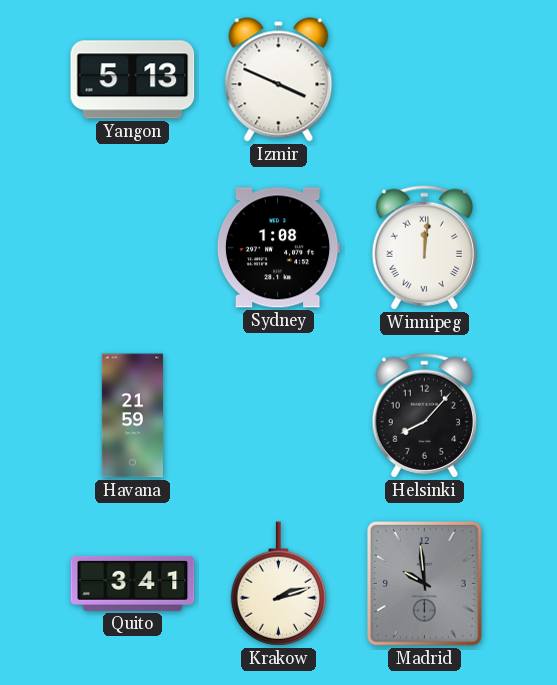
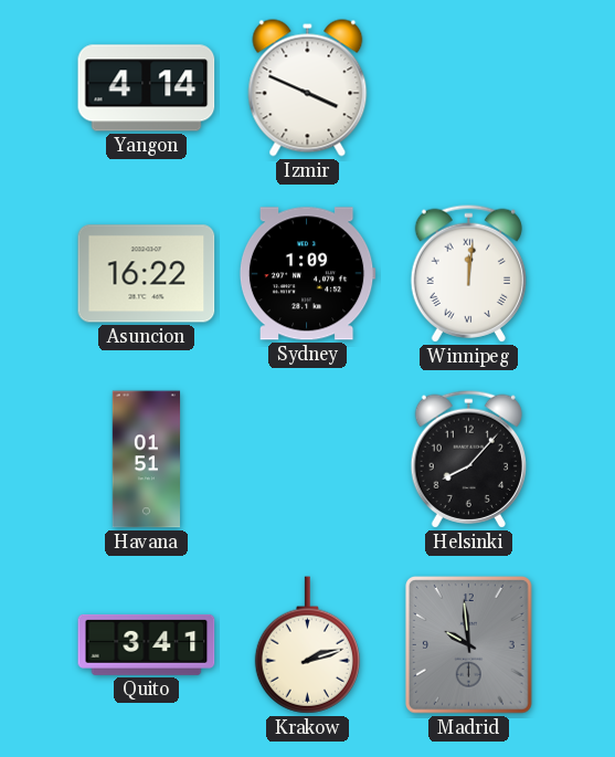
Yangon: 5:13 -> 4:14
Asuncion: none -> 16:22
Sydney: 1:08 -> 1:09
Havana: 21:59 -> 01:51
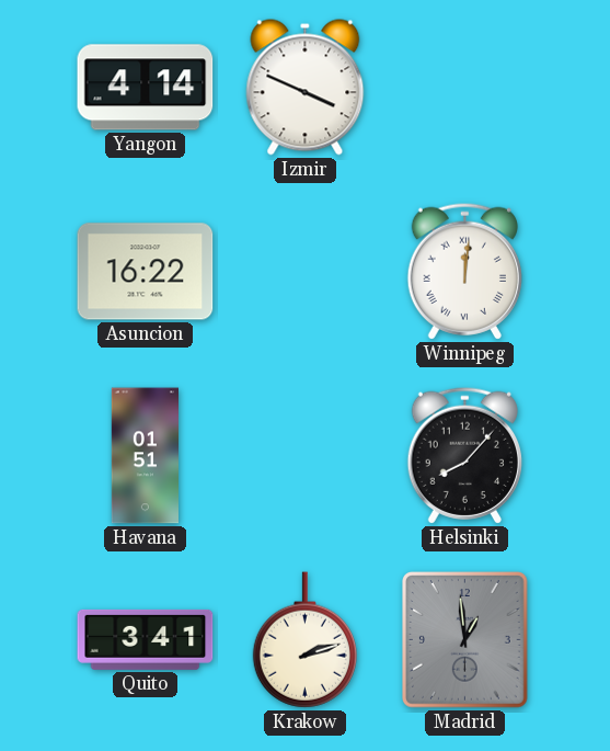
Sydney: 1:09 -> none
Madrid: 9:59 -> 12:59
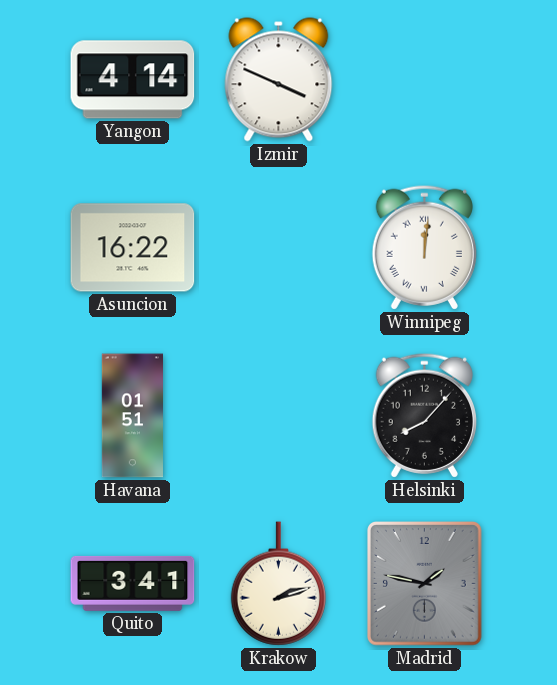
Madrid: 12:59 -> 1:47
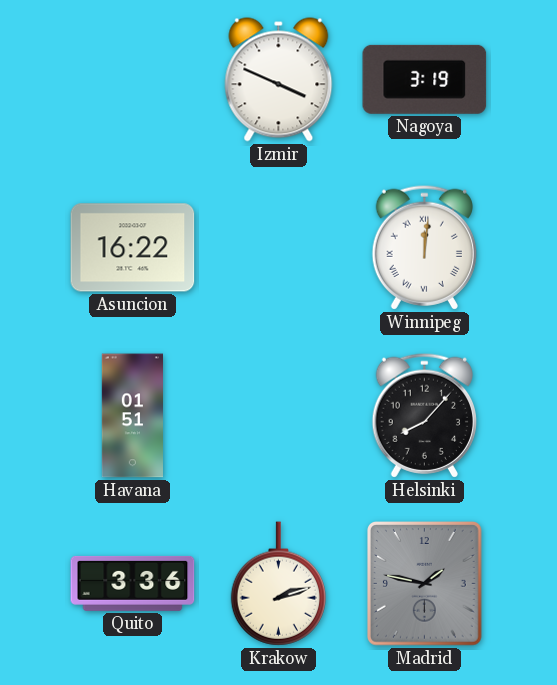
Yangon: 4:14 -> none
Nagoya: none -> 3:19
Quito: 3:41 -> 3:36
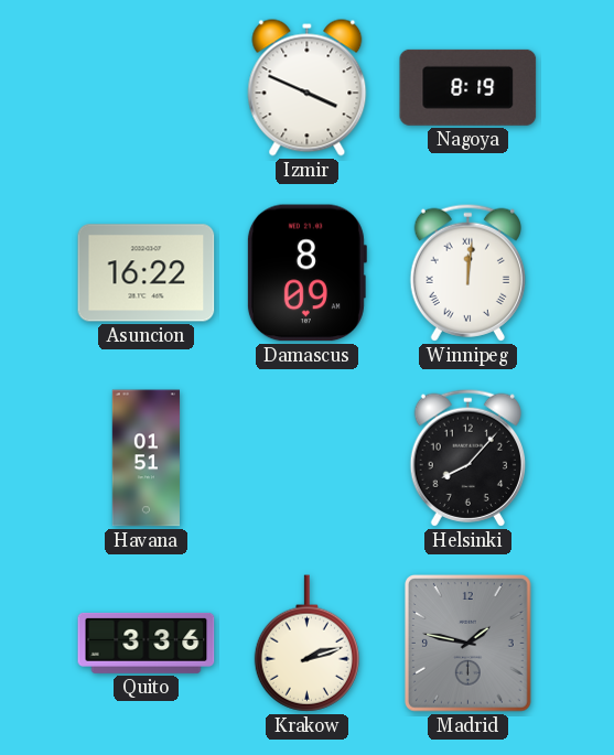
Nagoya: 3:19 -> 8:19
Damascus: none -> 8:09
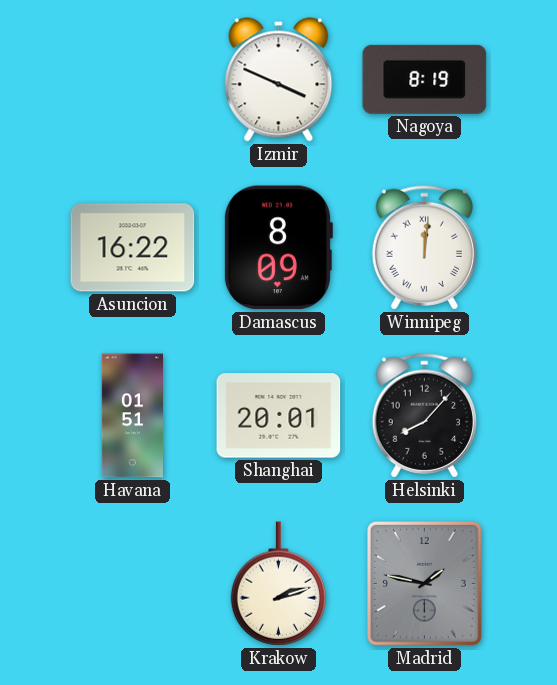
Shanghai: none -> 20:01
Quito: 3:36 -> none
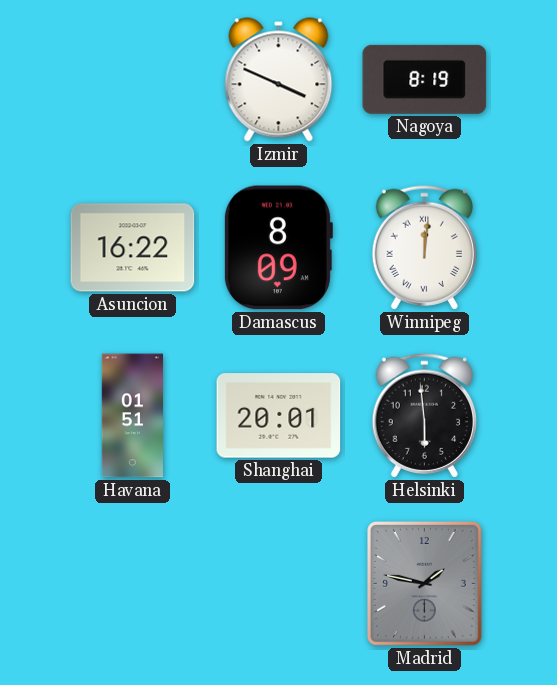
Helsinki: 8:07 -> 5:59
Krakow: 2:12 -> none
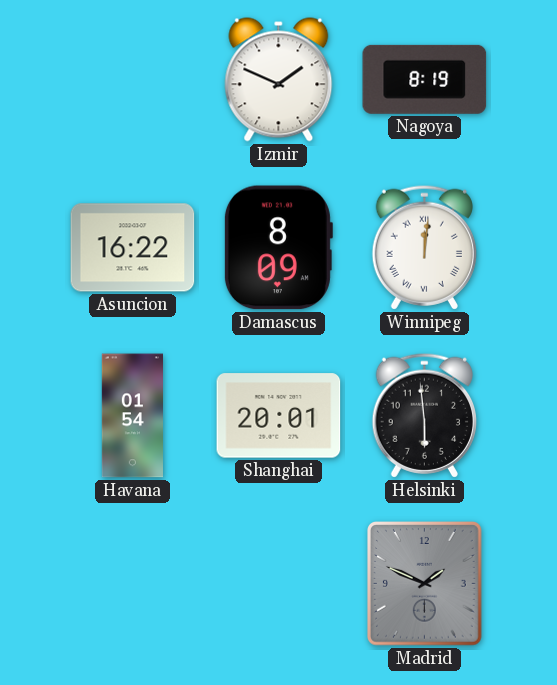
Izmir: 3:49 -> 1:49
Havana: 01:51 -> 01:54
Madrid: 1:47 -> 1:49
